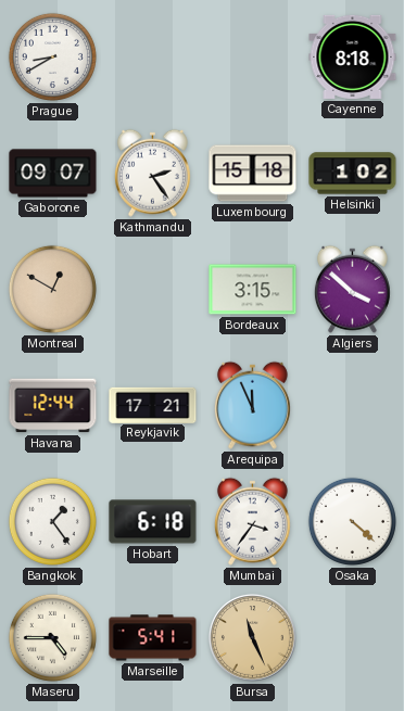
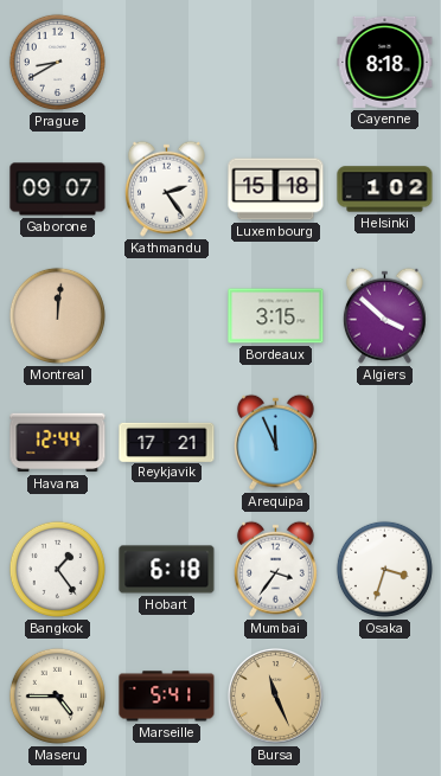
Montreal: 12:50 -> 12:01
Osaka: 4:22 -> 3:33
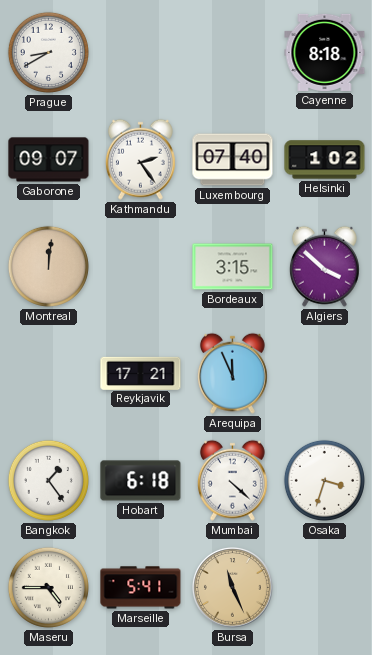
Luxembourg: 15:18 -> 07:40
Havana: 12:44 -> none
Mumbai: 3:36 -> 4:22
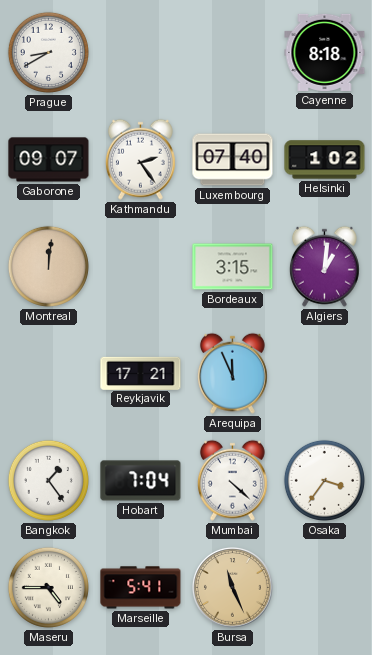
Algiers: 3:52 -> 1:01
Hobart: 6:18 -> 7:04
Osaka: 3:33 -> 3:36
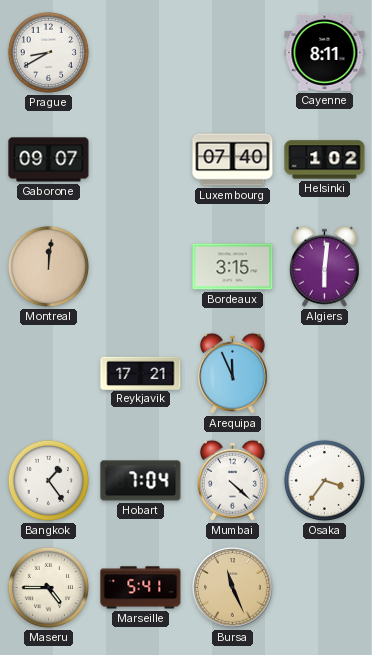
Cayenne: 8:18 -> 8:11
Kathmandu: 2:24 -> none
Algiers: 1:01 -> 6:01
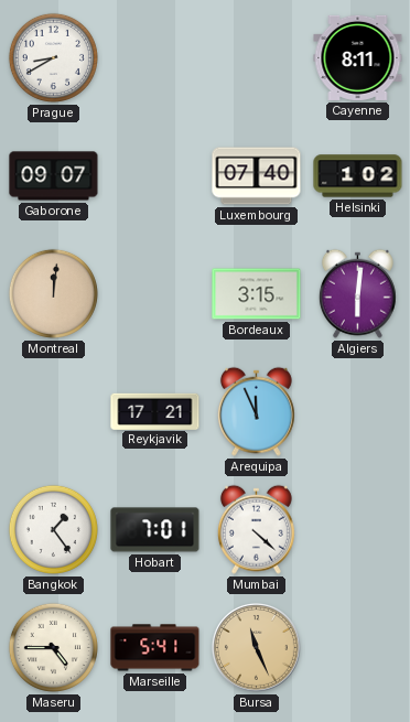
Hobart: 7:04 -> 7:01
Osaka: 3:36 -> none
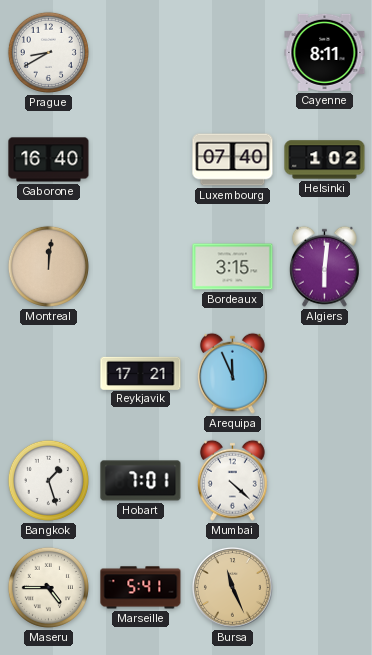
Gaborone: 09:07 -> 16:40
Bangkok: 1:24 -> 1:27
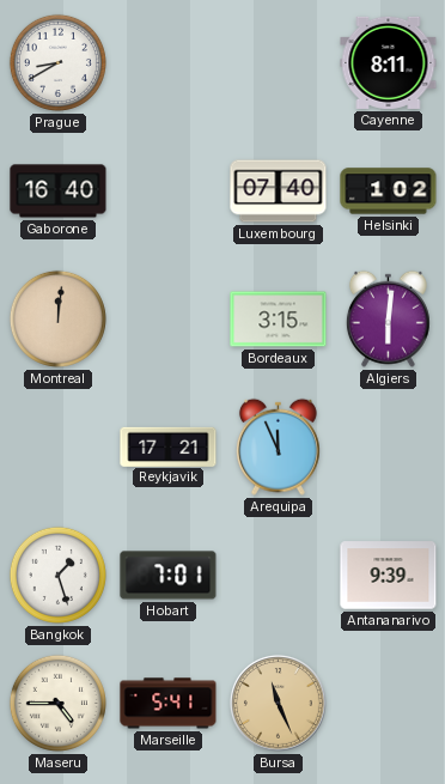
Mumbai: 4:22 -> none
Antananarivo: none -> 9:39
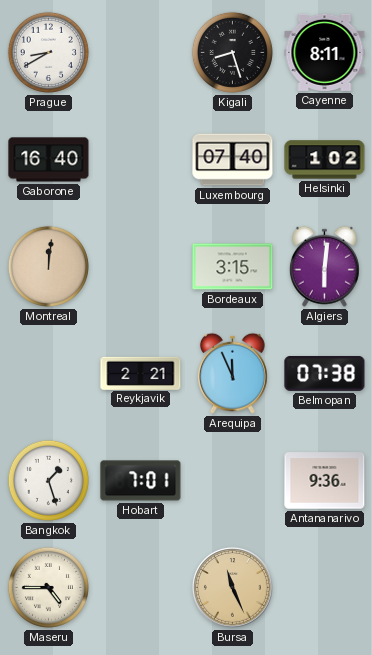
Kigali: none -> 8:27
Reykjavik: 17:21 -> 2:21
Belmopan: none -> 07:38
Antananarivo: 9:39 -> 9:36
Marseille: 5:41 -> none
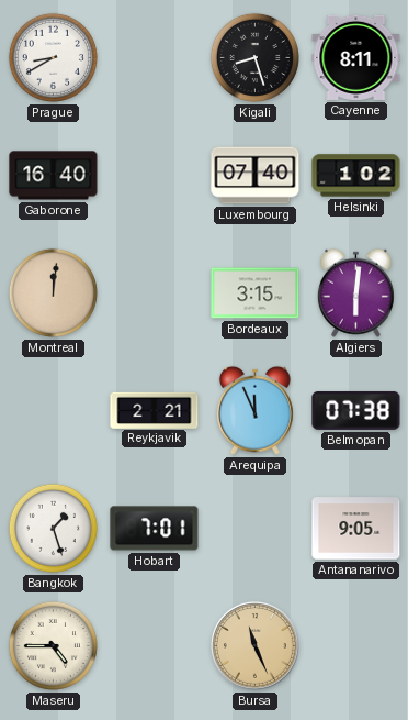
Antananarivo: 9:36 -> 9:05
